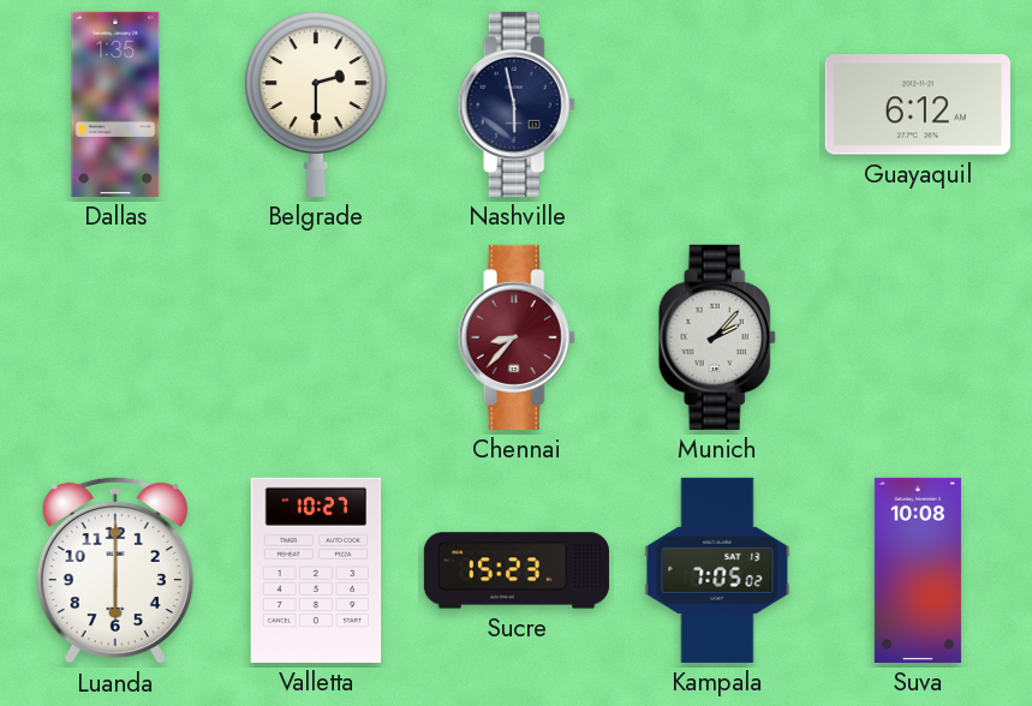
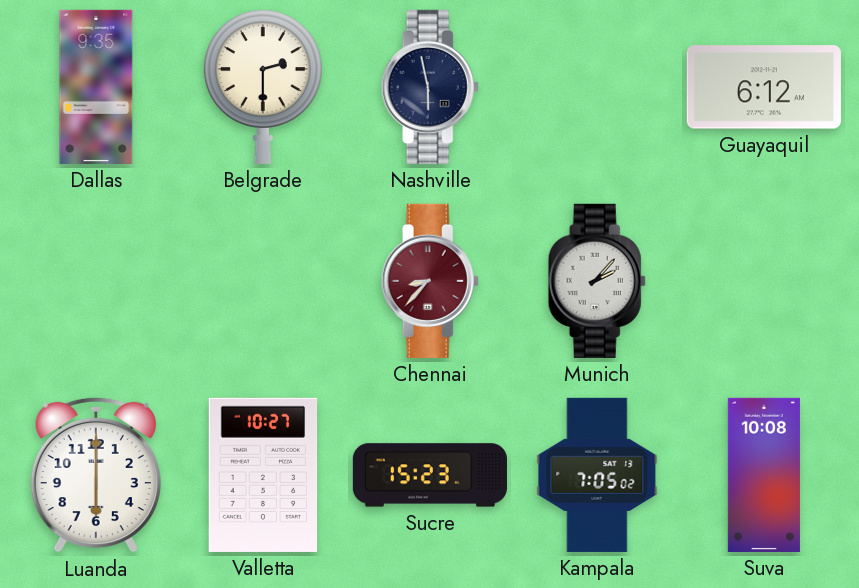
Dallas: 1:35 -> 9:35
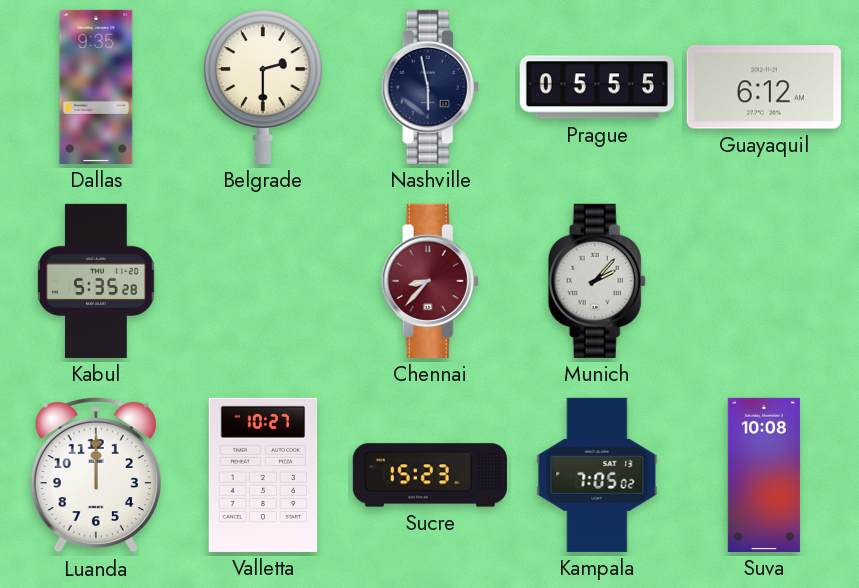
Prague: none -> 05:55
Kabul: none -> 5:35
Luanda: 6:00 -> 12:00
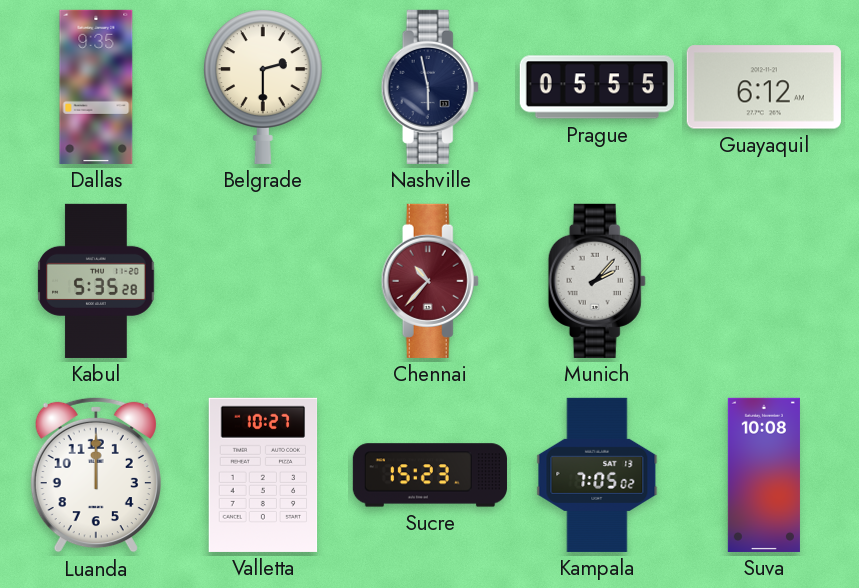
Chennai: 8:37 -> 10:37
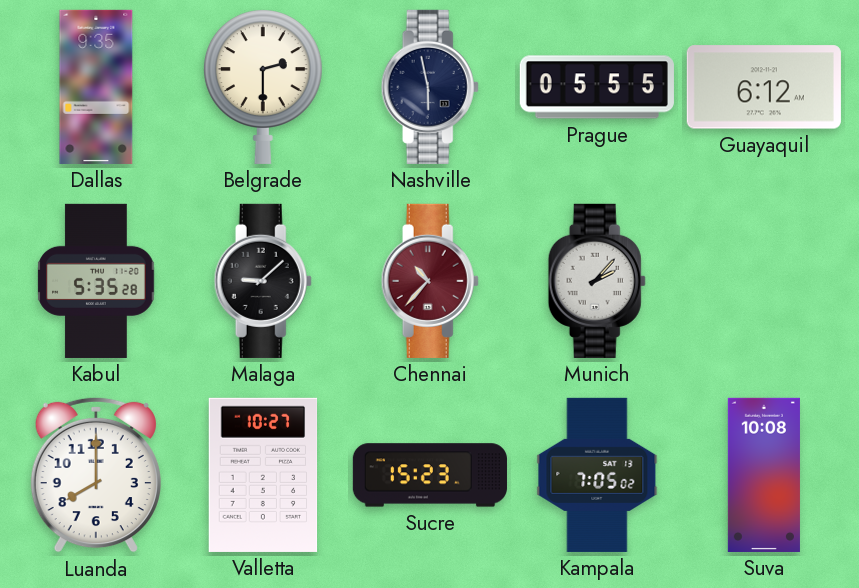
Malaga: none -> 9:08
Luanda: 12:00 -> 8:00
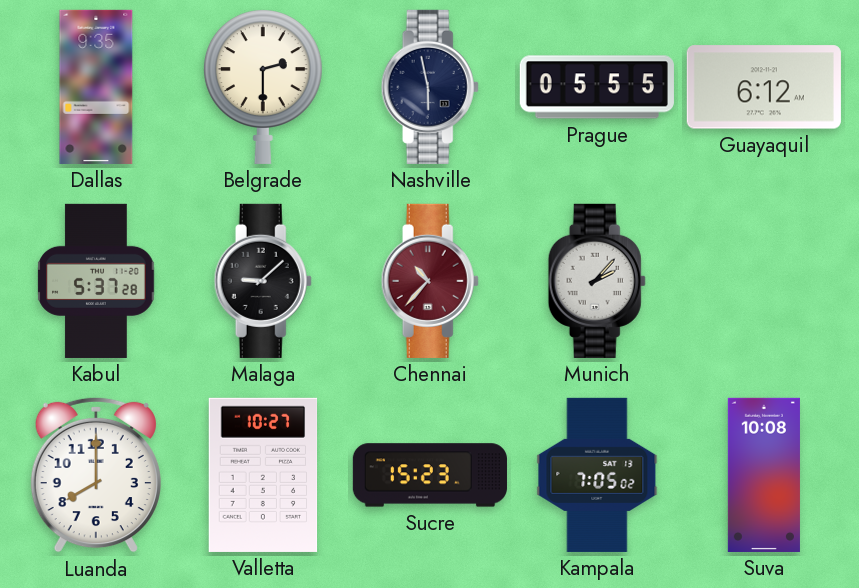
Kabul: 5:35 -> 5:37
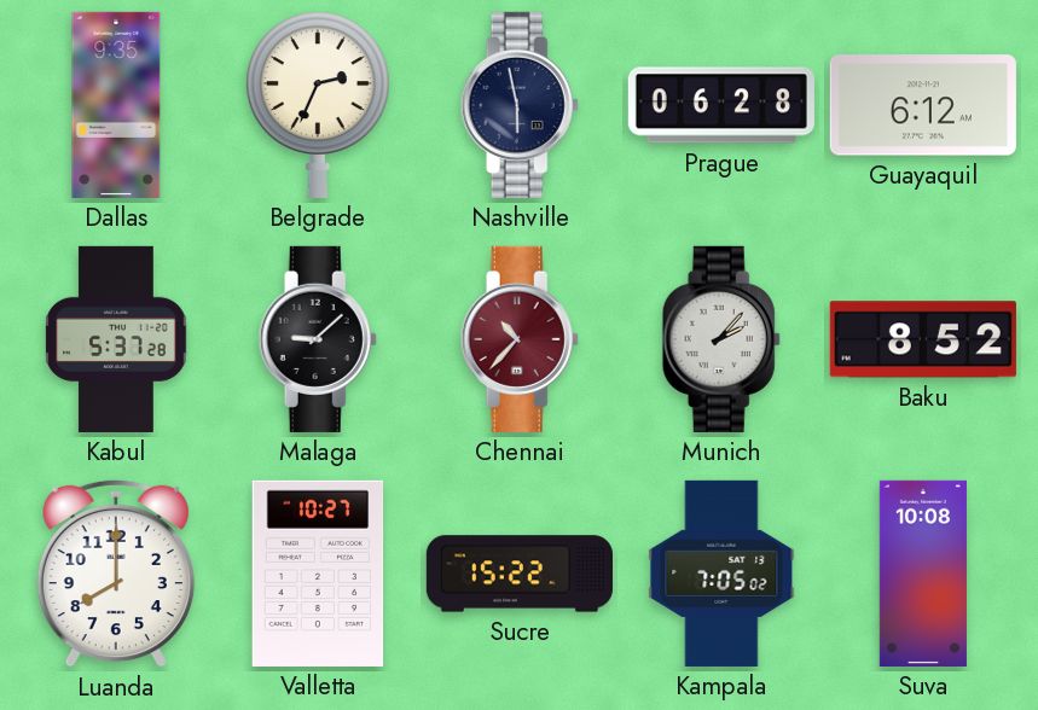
Belgrade: 2:30 -> 2:34
Prague: 05:55 -> 06:28
Baku: none -> 8:52
Sucre: 15:23 -> 15:22
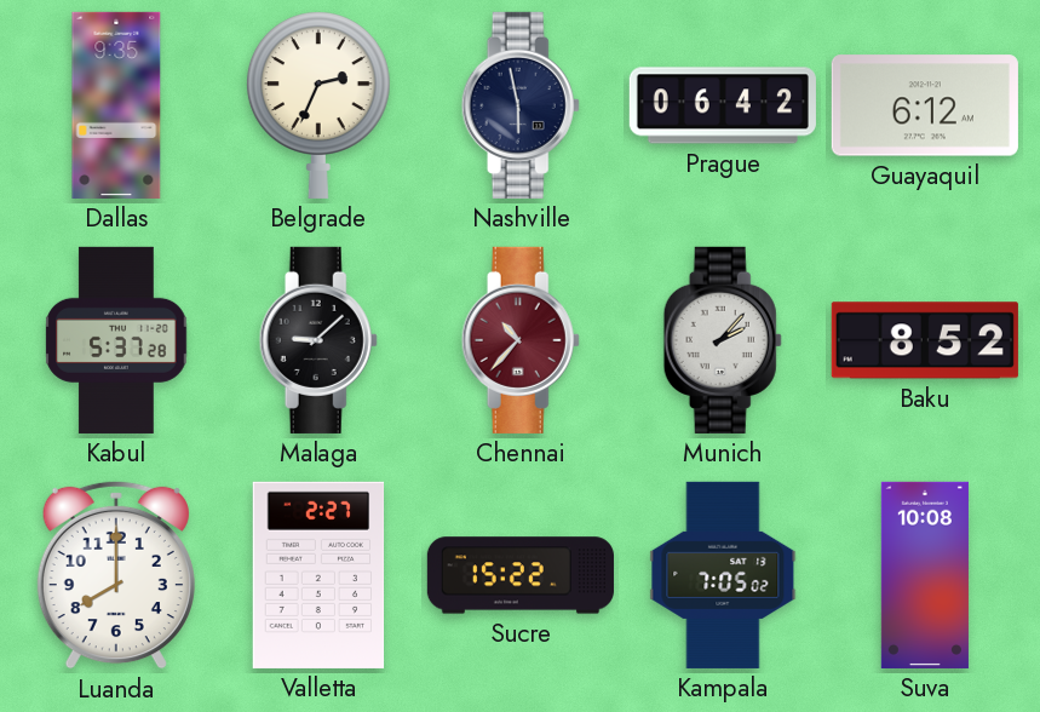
Prague: 06:28 -> 06:42
Valletta: 10:27 -> 2:27
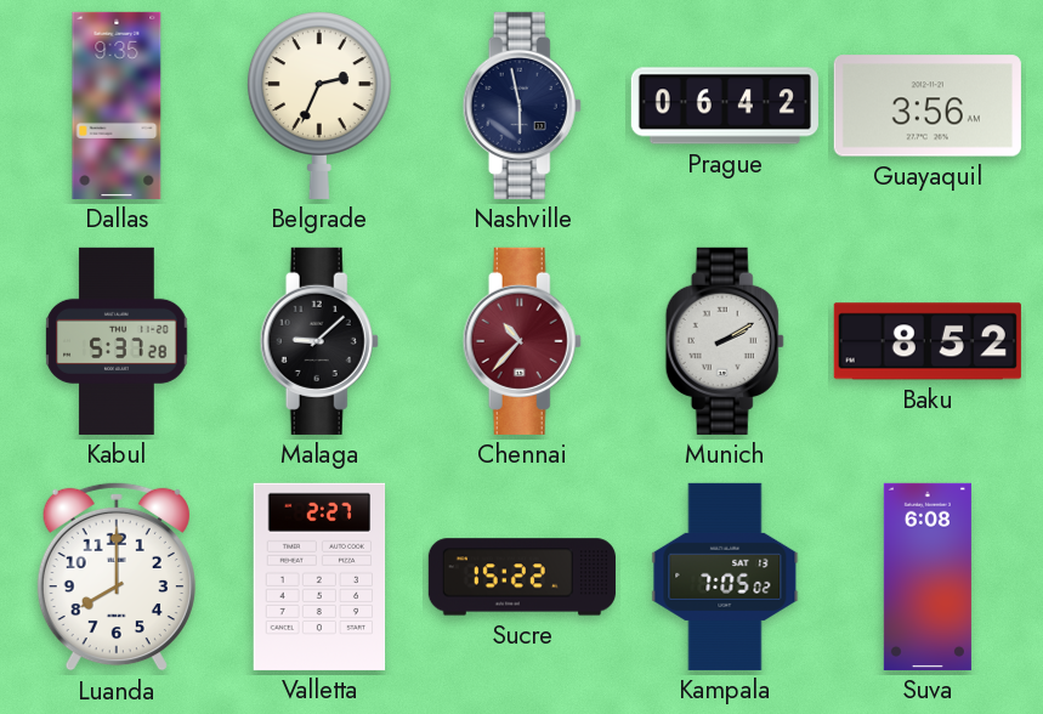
Guayaquil: 6:12 -> 3:56
Munich: 2:07 -> 2:10
Suva: 10:08 -> 6:08
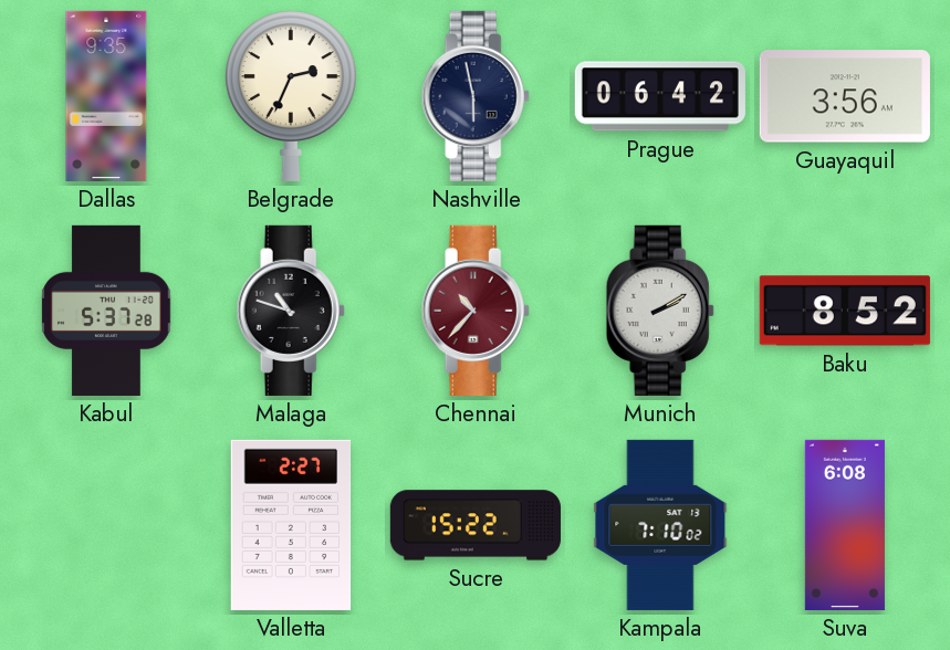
Malaga: 9:08 -> 10:48
Luanda: 8:00 -> none
Kampala: 7:05 -> 7:10
